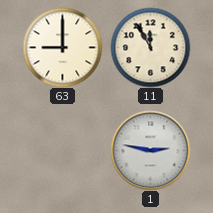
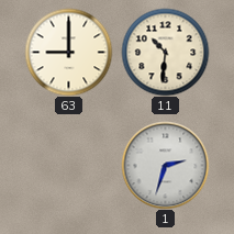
11: 11:55 -> 10:31
1: 2:47 -> 2:33
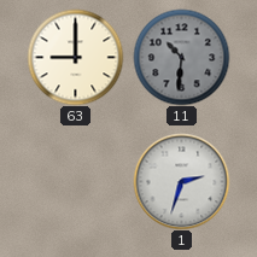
11 dial: cream -> grey
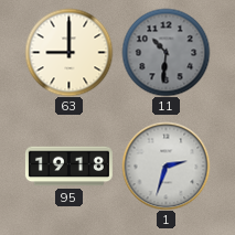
95: none -> 19:18
